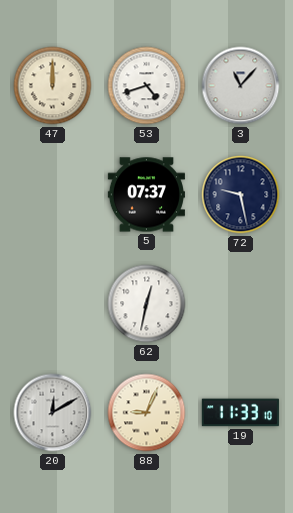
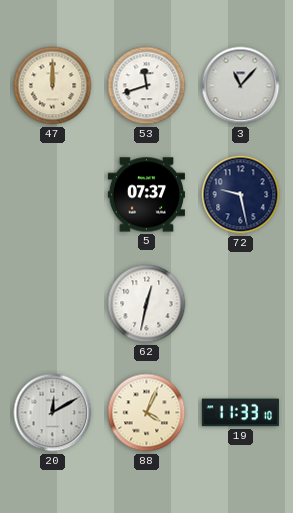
53: 4:42 -> 11:42
88: 9:04 -> 4:04
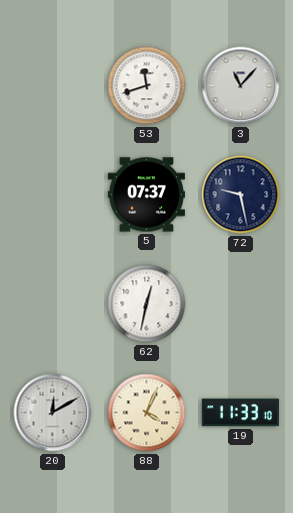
47: 12:00 -> none
